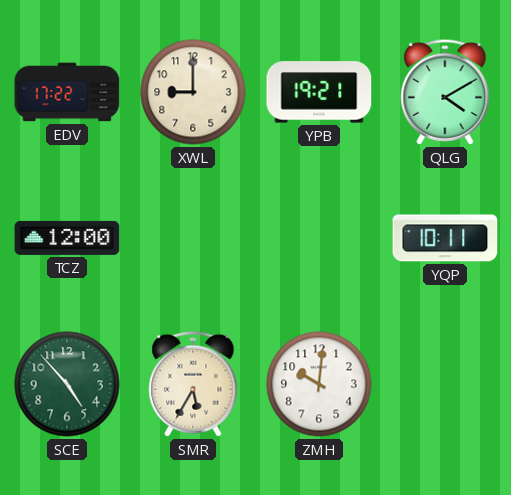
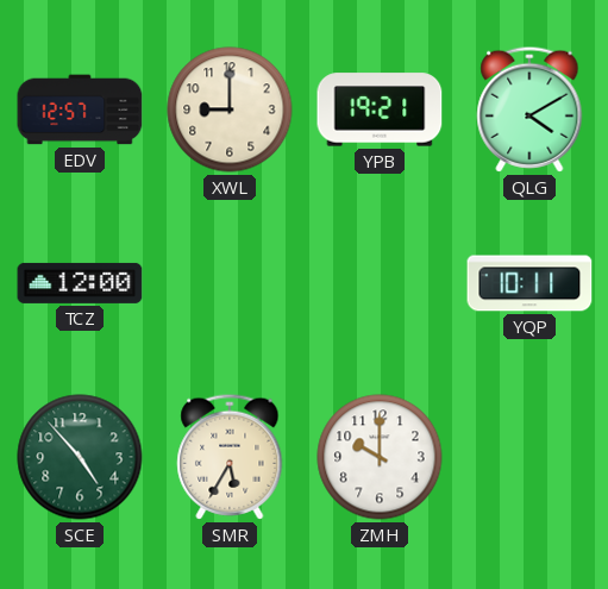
EDV: 17:22 -> 12:57
ZMH: 10:01 -> 10:00
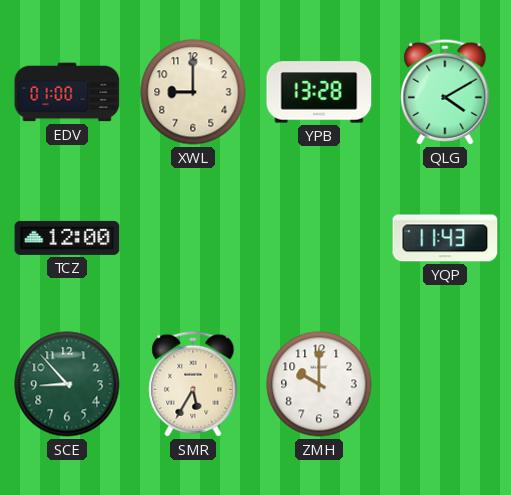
EDV: 12:57 -> 01:00
YPB: 19:21 -> 13:28
YQP: 10:11 -> 11:43
SCE: 4:53 -> 8:53
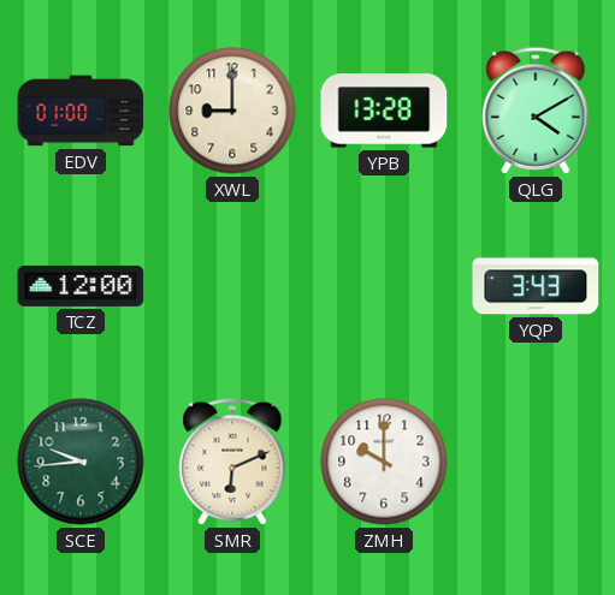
YQP: 11:43 -> 3:43
SCE: 8:53 -> 9:44
SMR: 5:35 -> 6:11
